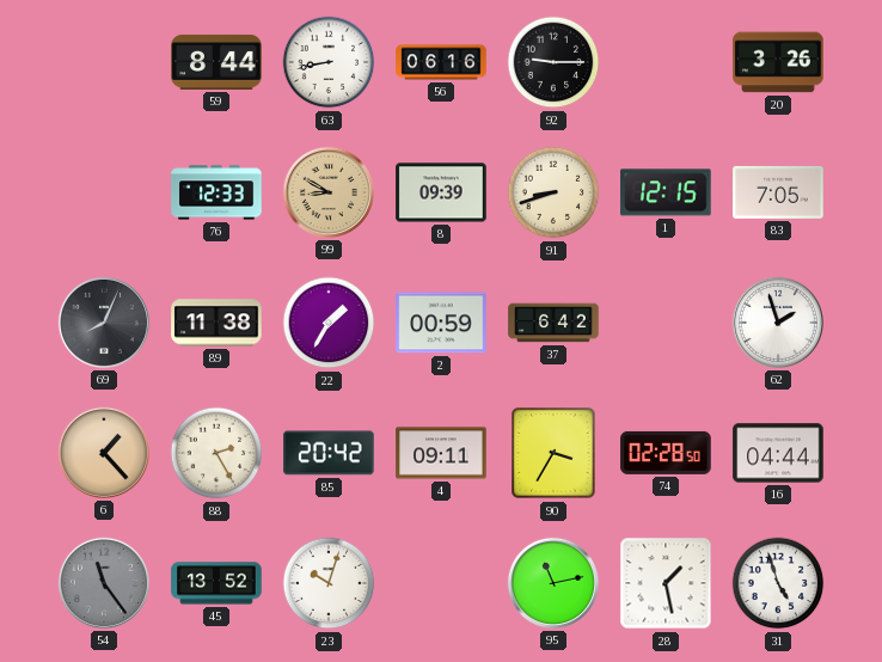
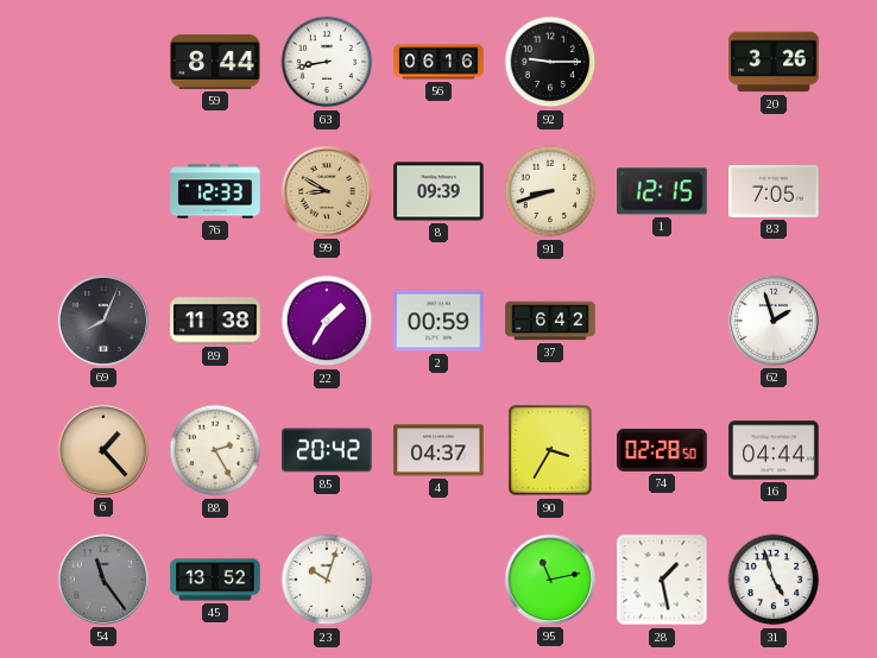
4: 09:11 -> 04:37
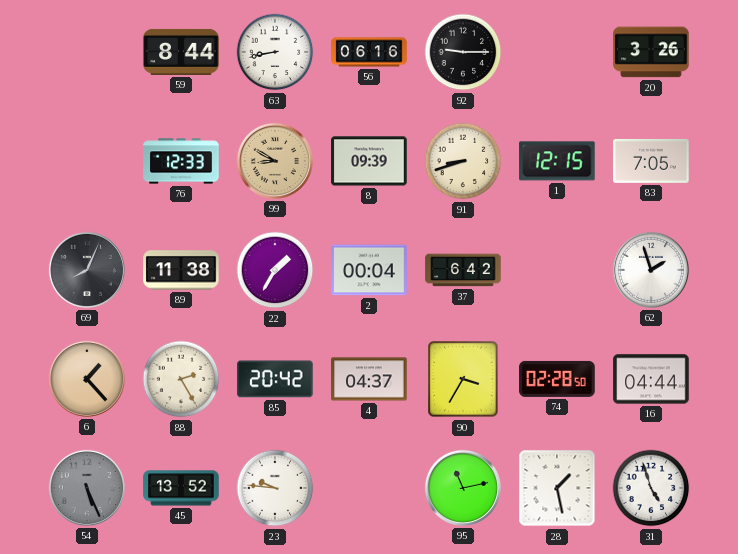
2: 00:59 -> 00:04
54: 11:24 -> 5:26
23: 10:03 -> 9:46
